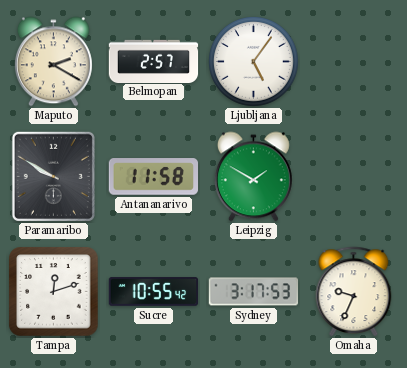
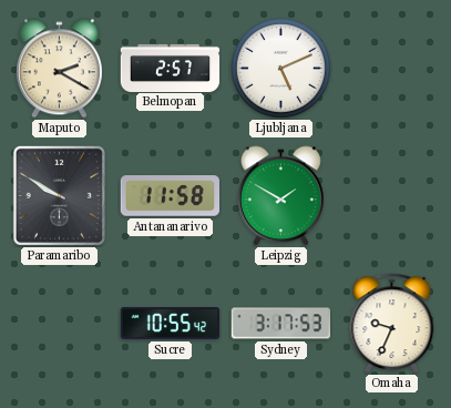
Ljubljana: 5:06 -> 5:11
Tampa: 12:12 -> none
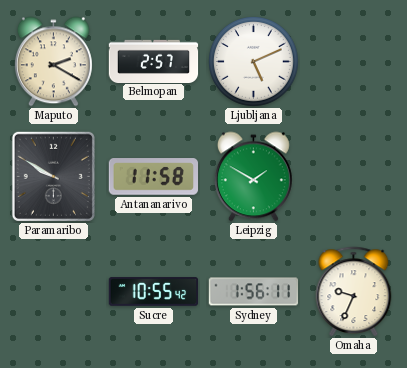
Sydney: 3:17 -> 1:56
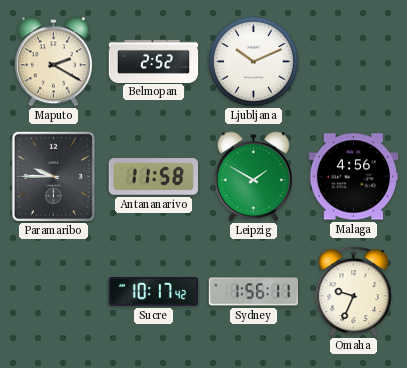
Belmopan: 2:57 -> 2:52
Ljubljana: 5:11 -> 10:11
Paramaribo: 9:50 -> 9:45
Malaga: none -> 4:56
Sucre: 10:55 -> 10:17
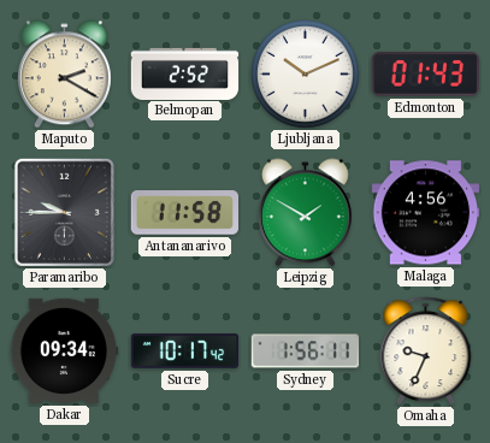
Edmonton: none -> 01:43
Dakar: none -> 09:34
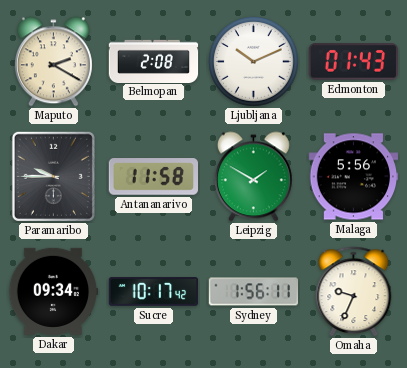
Belmopan: 2:52 -> 2:08
Malaga: 4:56 -> 5:56
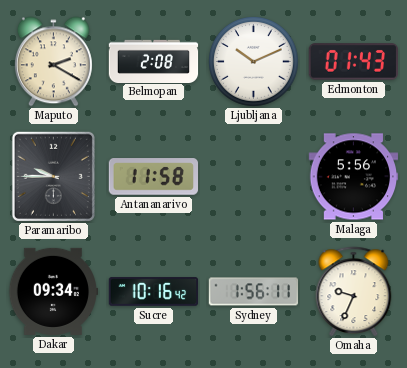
Leipzig: 1:50 -> none
Sucre: 10:17 -> 10:16
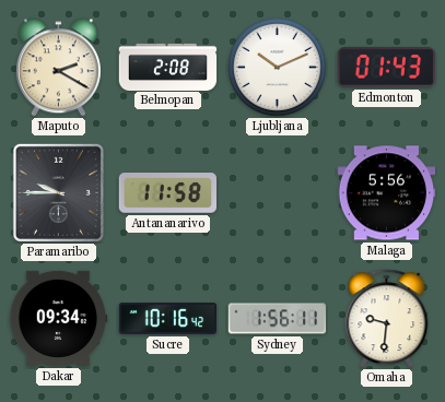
Omaha: 9:34 -> 9:31
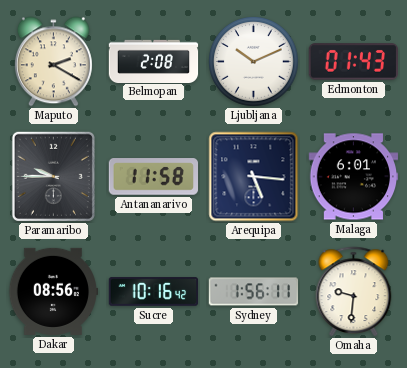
Arequipa: none -> 5:16
Malaga: 5:56 -> 6:01
Dakar: 09:34 -> 08:56
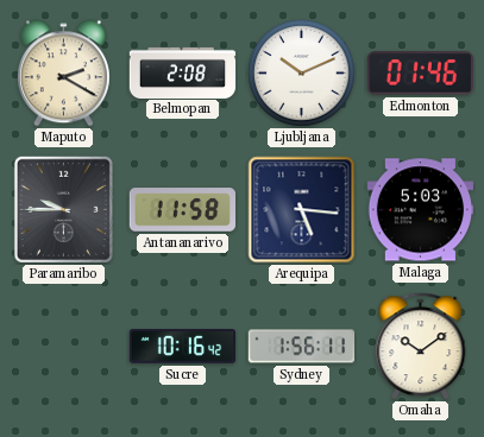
Edmonton: 01:43 -> 01:46
Malaga: 6:01 -> 5:03
Dakar: 08:56 -> none
Omaha: 9:31 -> 10:09
